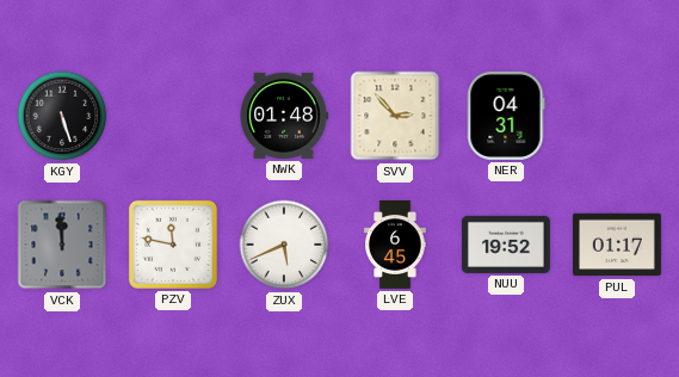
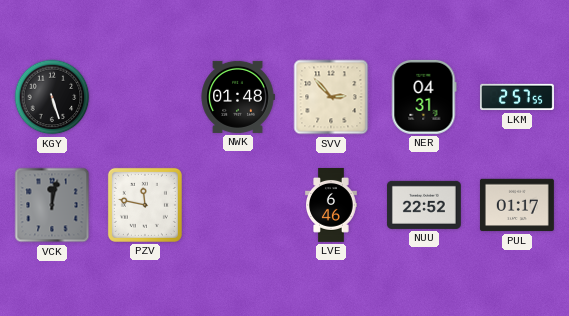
LKM: none -> 2:57
VCK: 11:59 -> 12:02
ZUX: 5:41 -> none
LVE: 6:45 -> 6:46
NUU: 19:52 -> 22:52
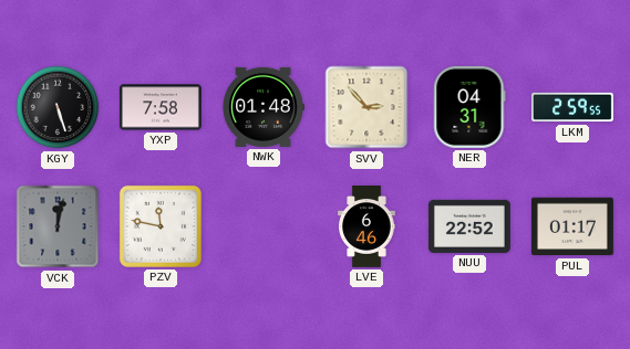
YXP: none -> 7:58
LKM: 2:57 -> 2:59
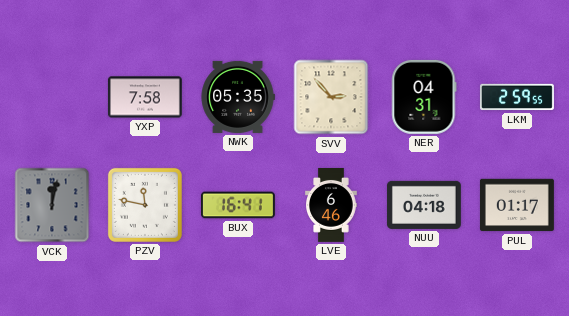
KGY: 5:27 -> none
NWK: 01:48 -> 05:35
BUX: none -> 16:41
NUU: 22:52 -> 04:18
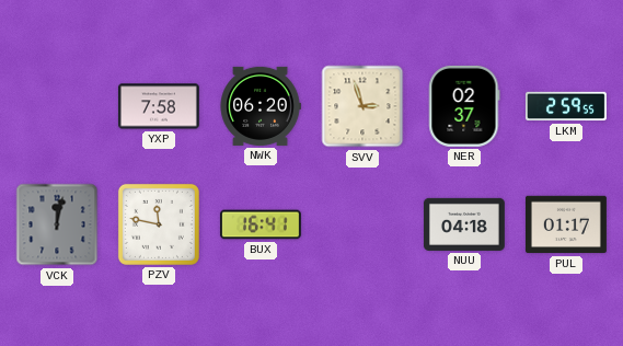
NWK: 05:35 -> 06:20
SVV: 2:53 -> 2:57
NER: 04:31 -> 02:37
LVE: 6:46 -> none
